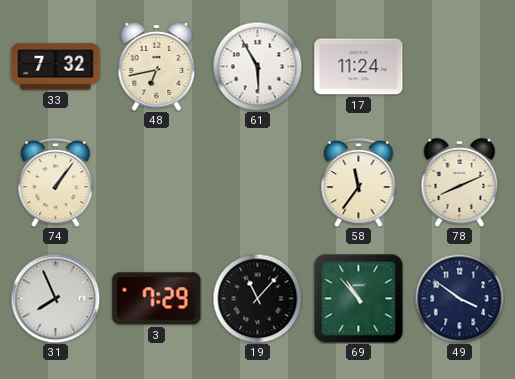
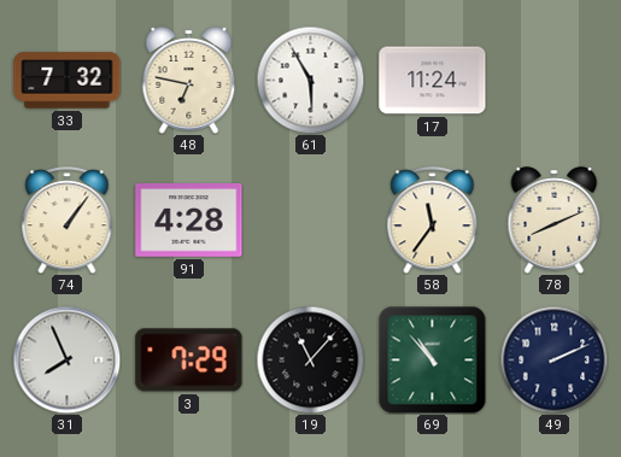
48: 6:43 -> 6:47
91: none -> 4:28
49: 3:51 -> 2:11
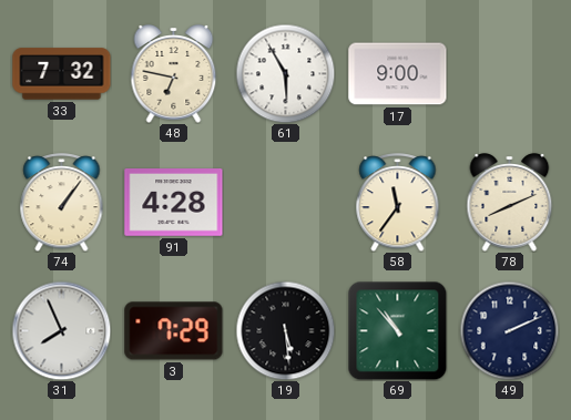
17: 11:24 -> 9:00
19: 11:07 -> 5:29
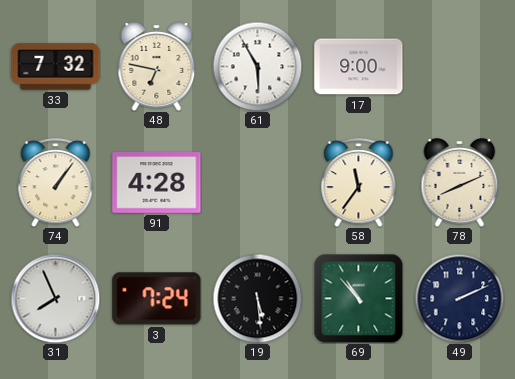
3: 7:29 -> 7:24
